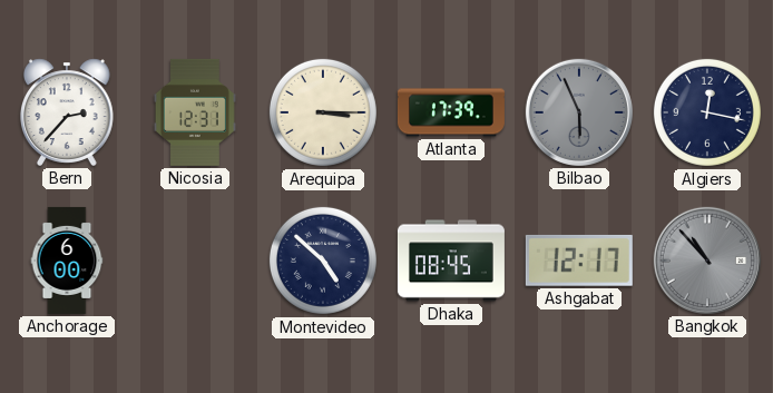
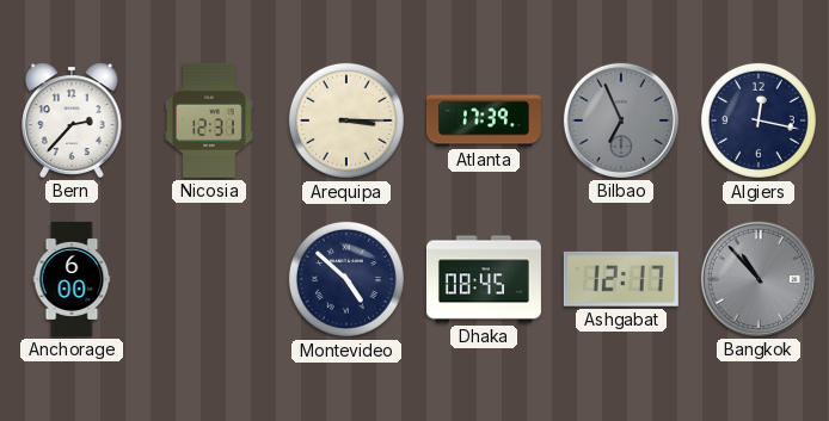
Bilbao: 5:56 -> 6:56
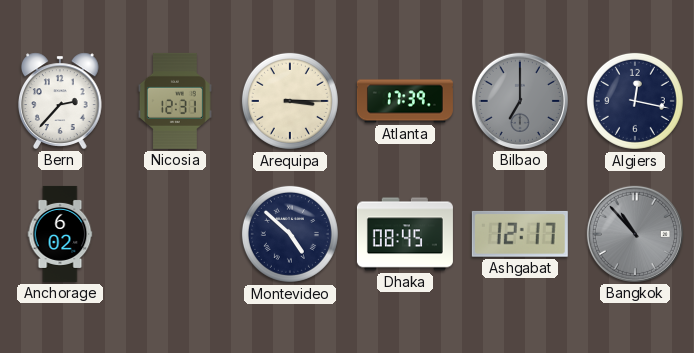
Bilbao: 6:56 -> 7:00
Anchorage: 6:00 -> 6:02
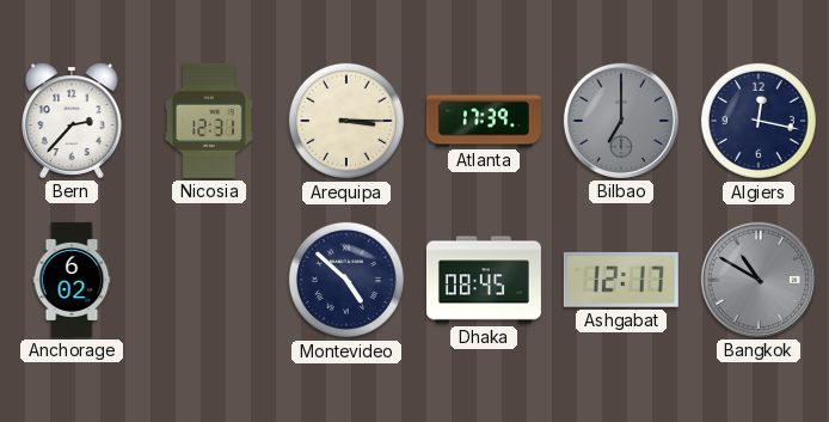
Bangkok: 10:53 -> 10:50
